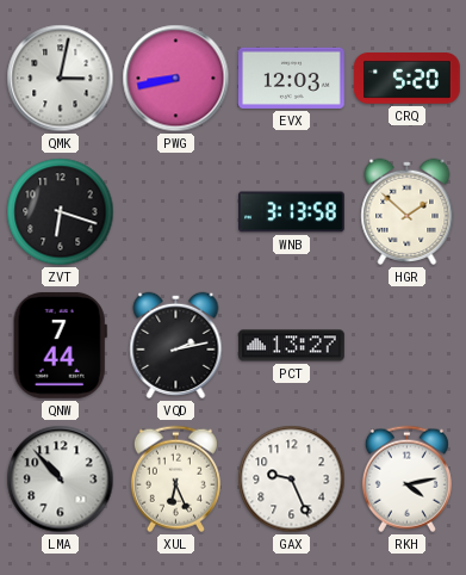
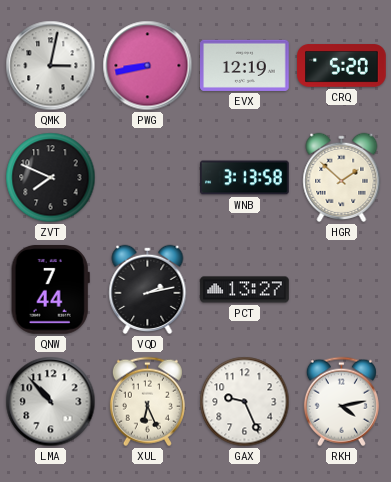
EVX: 12:03 -> 12:19
ZVT: 6:18 -> 7:49
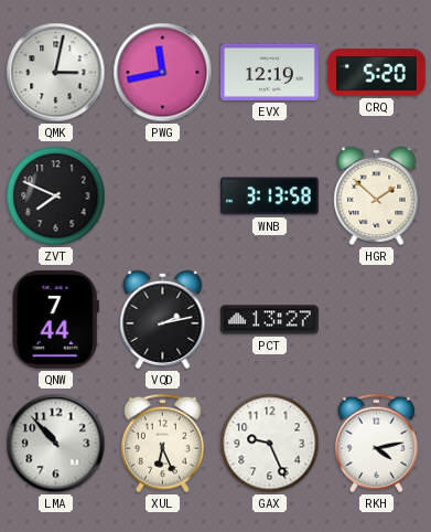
PWG: 8:43 -> 11:43
